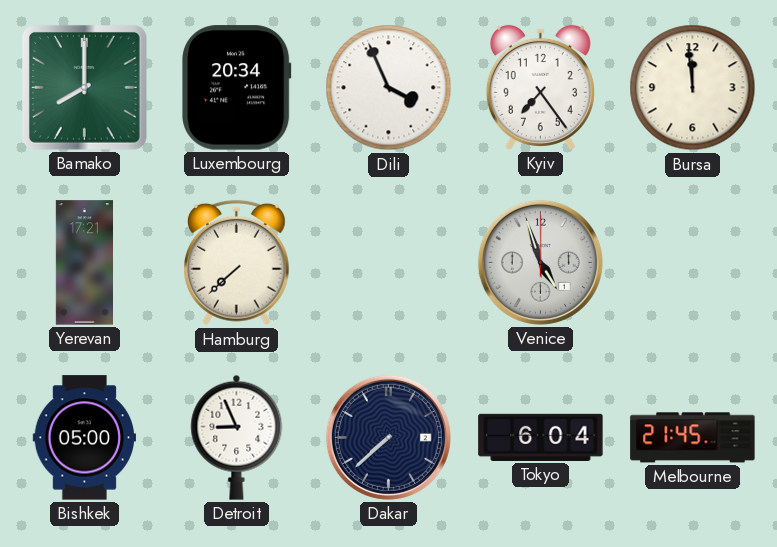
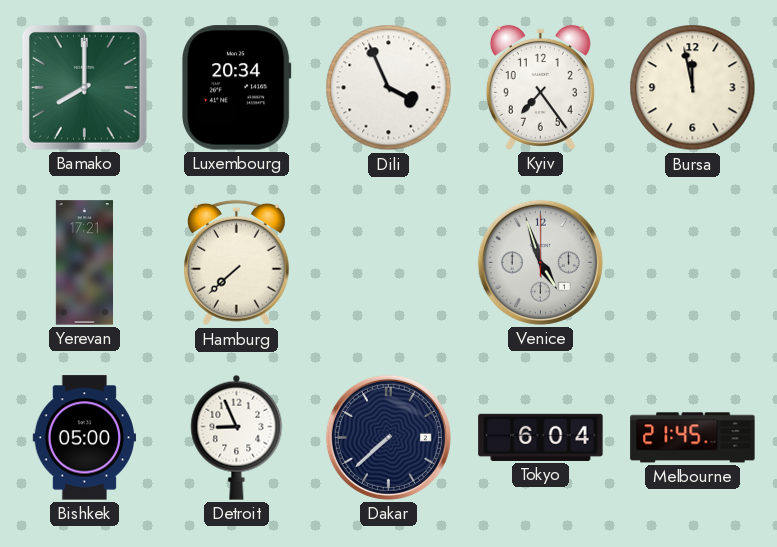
Bursa: 11:59 -> 11:58
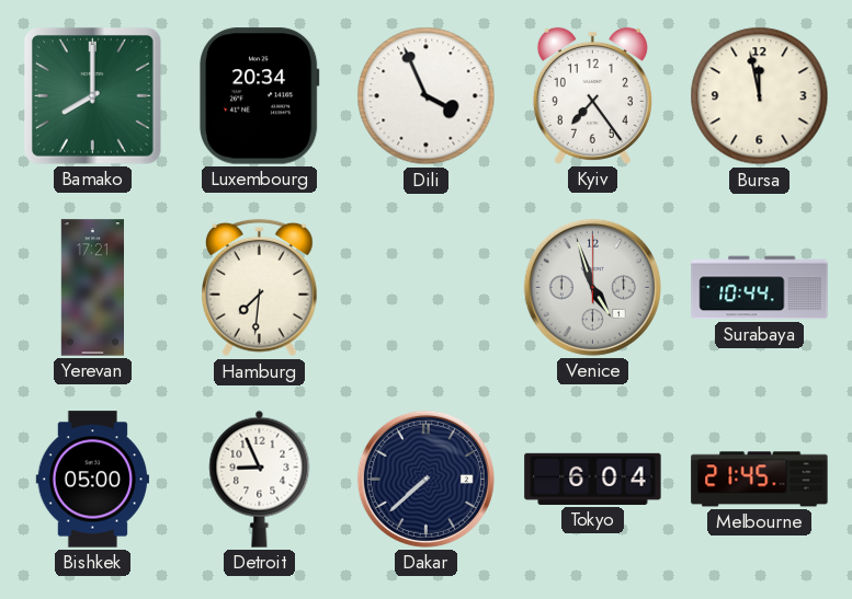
Hamburg: 7:38 -> 7:31
Surabaya: none -> 10:44
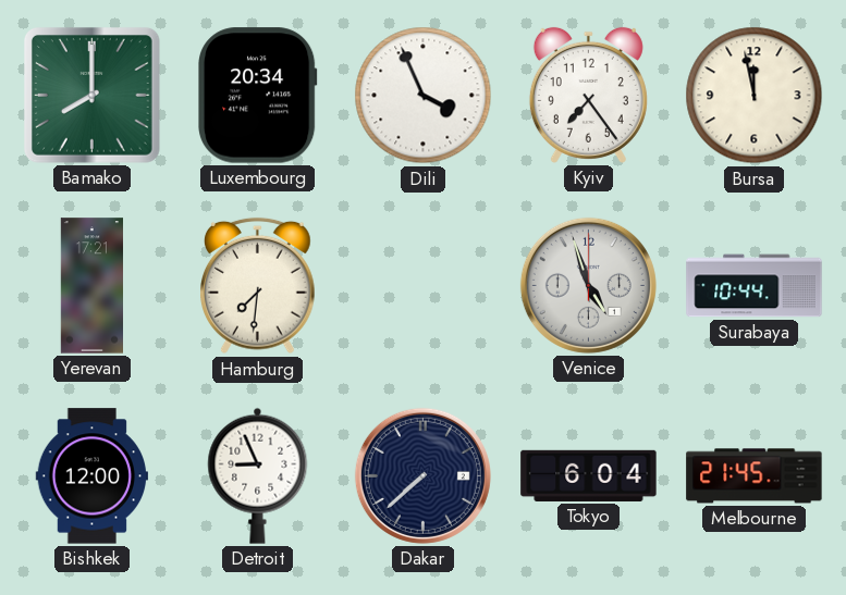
Bishkek: 05:00 -> 12:00
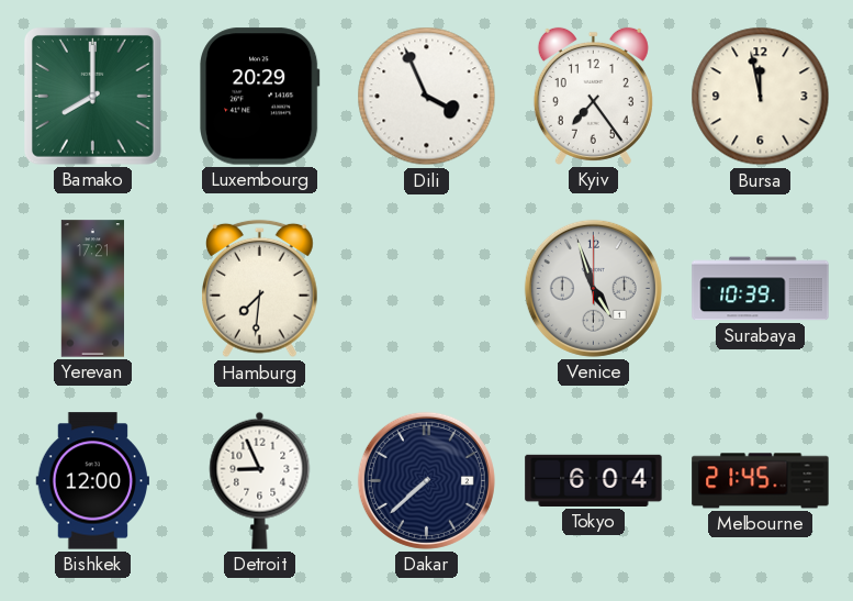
Luxembourg: 20:34 -> 20:29
Surabaya: 10:44 -> 10:39
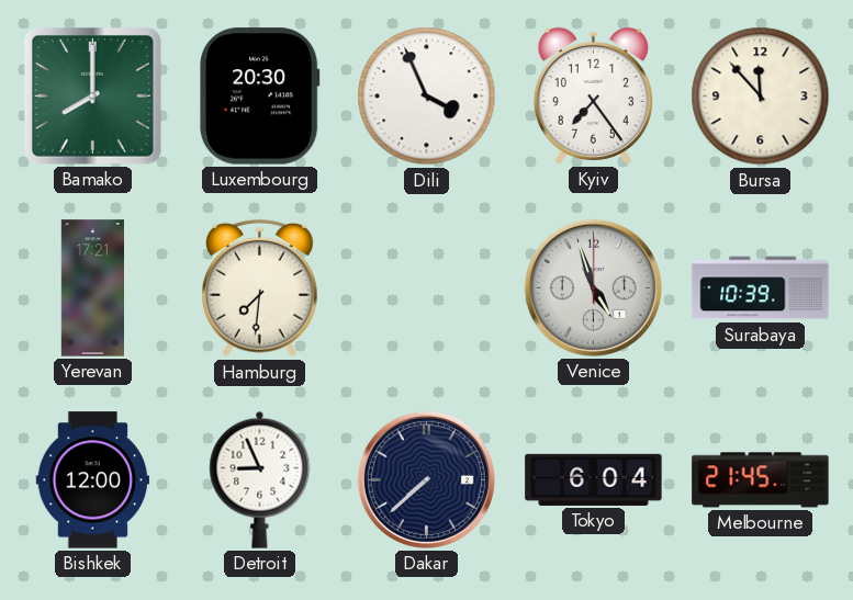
Luxembourg: 20:29 -> 20:30
Bursa: 11:58 -> 11:53
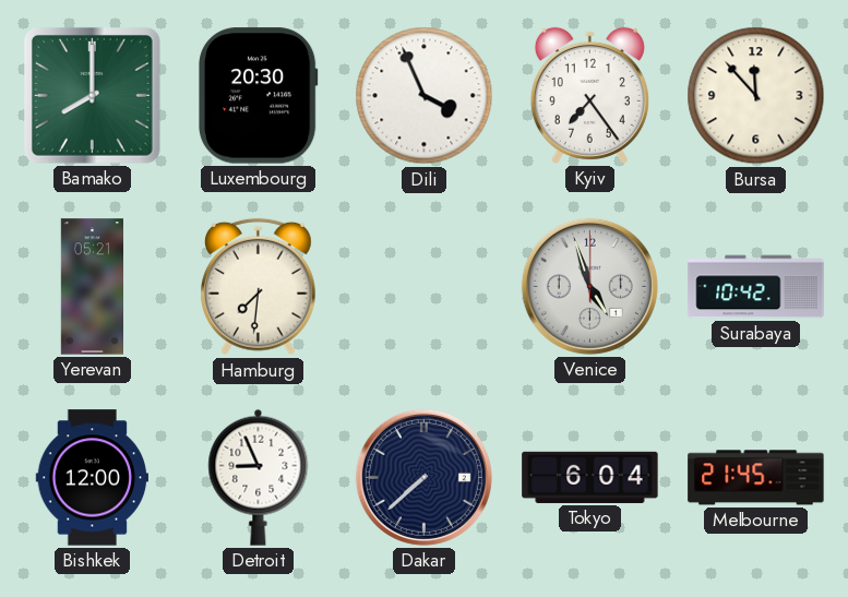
Yerevan: 17:21 -> 05:21
Surabaya: 10:39 -> 10:42
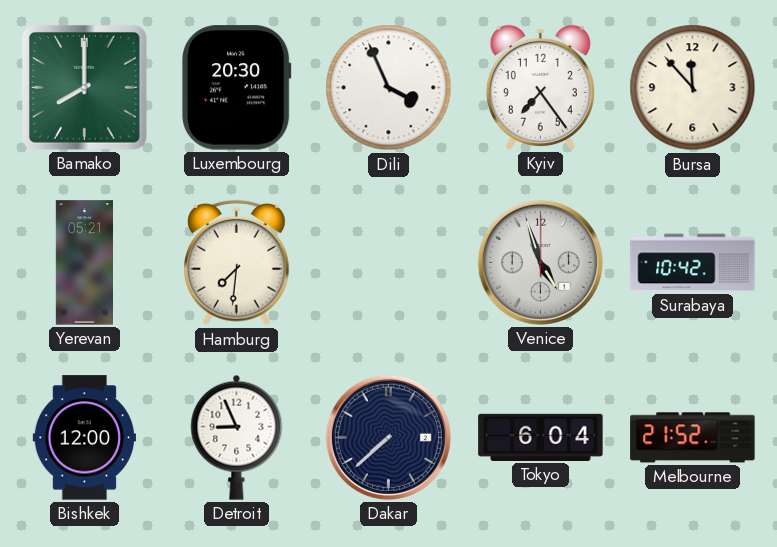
Melbourne: 21:45 -> 21:52
